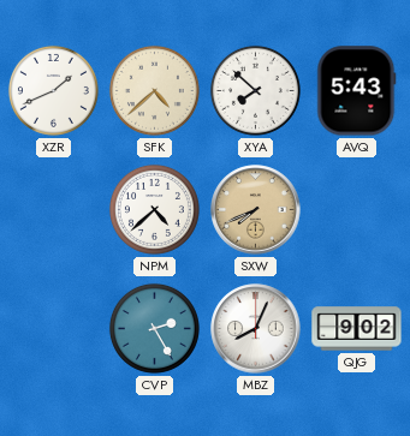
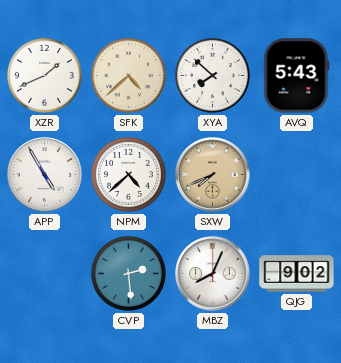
APP: none -> 4:55
CVP: 2:25 -> 2:29
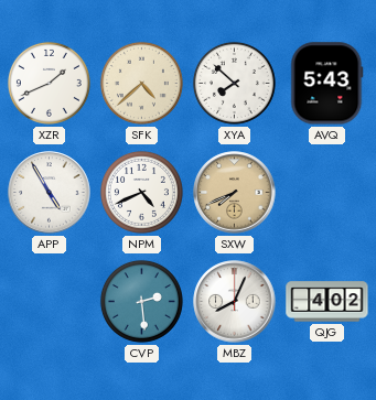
NPM: 4:38 -> 4:41
QJG: 9:02 -> 4:02
